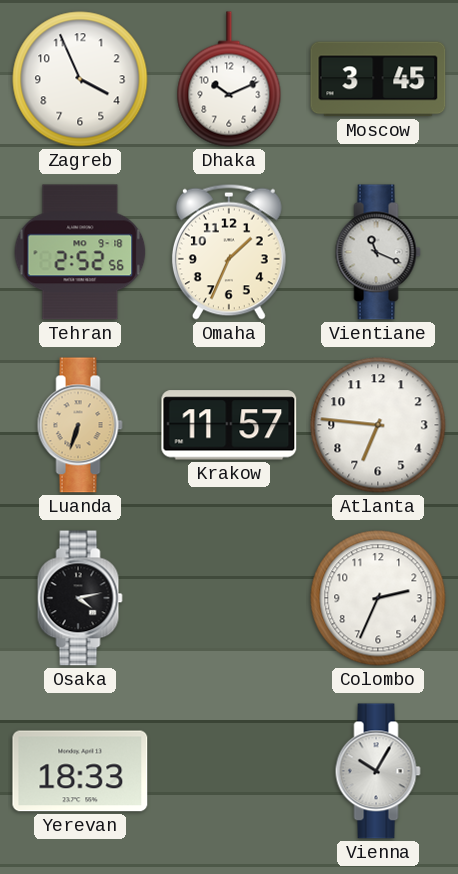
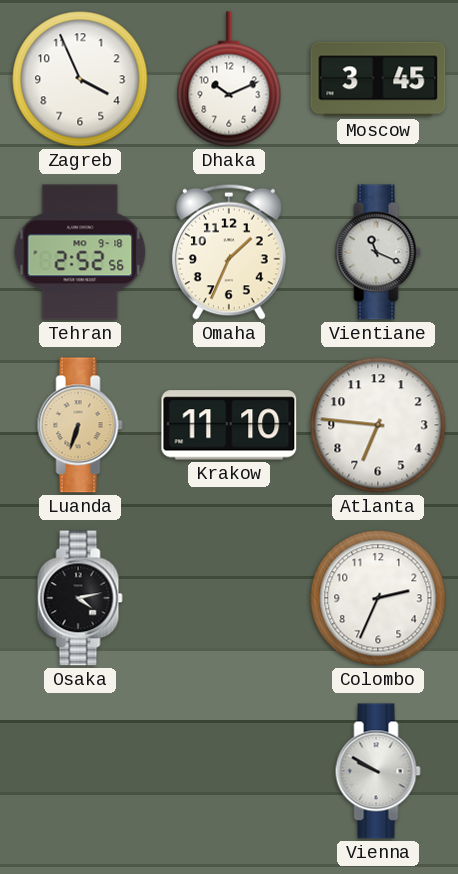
Krakow: 11:57 -> 11:10
Yerevan: 18:33 -> none
Vienna: 10:05 -> 9:50
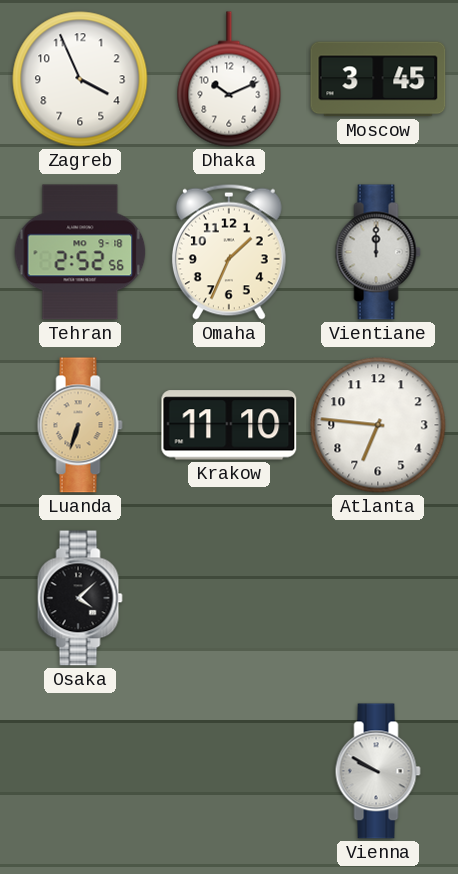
Vientiane: 11:19 -> 12:00
Osaka: 4:13 -> 4:08
Colombo: 2:34 -> none
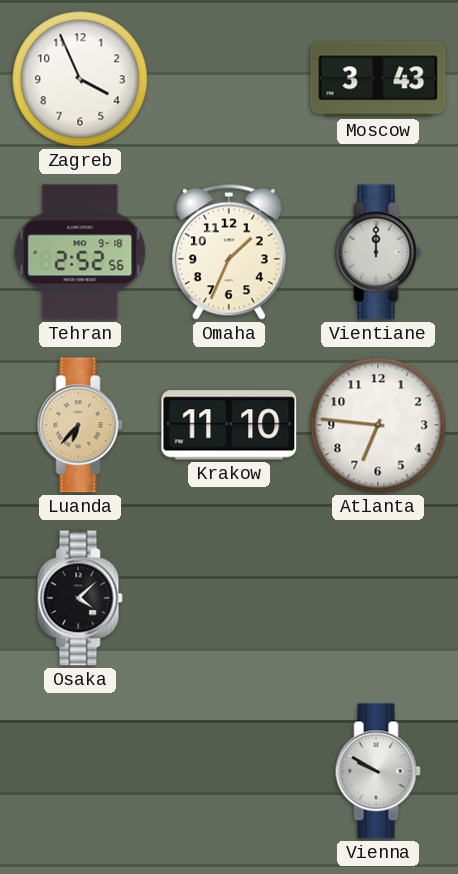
Dhaka: 10:11 -> none
Moscow: 3:45 -> 3:43
Luanda: 6:33 -> 6:37
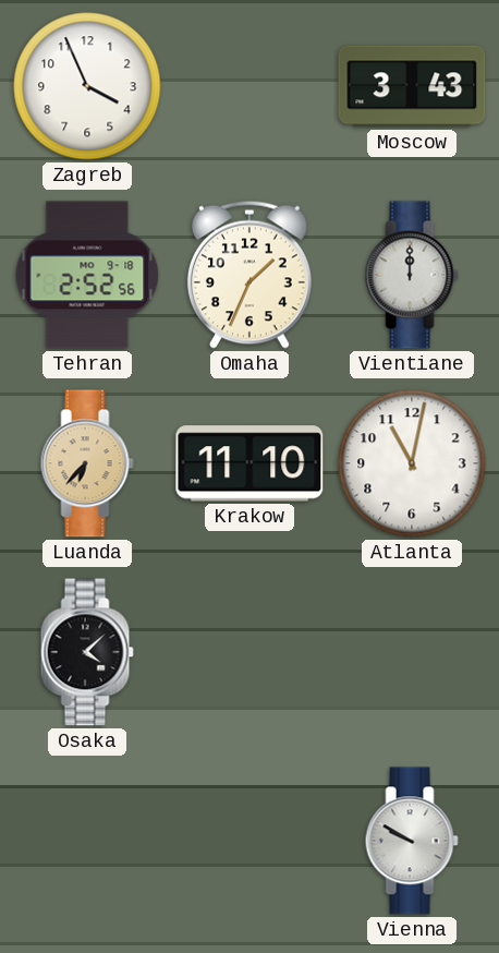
Atlanta: 6:46 -> 11:02
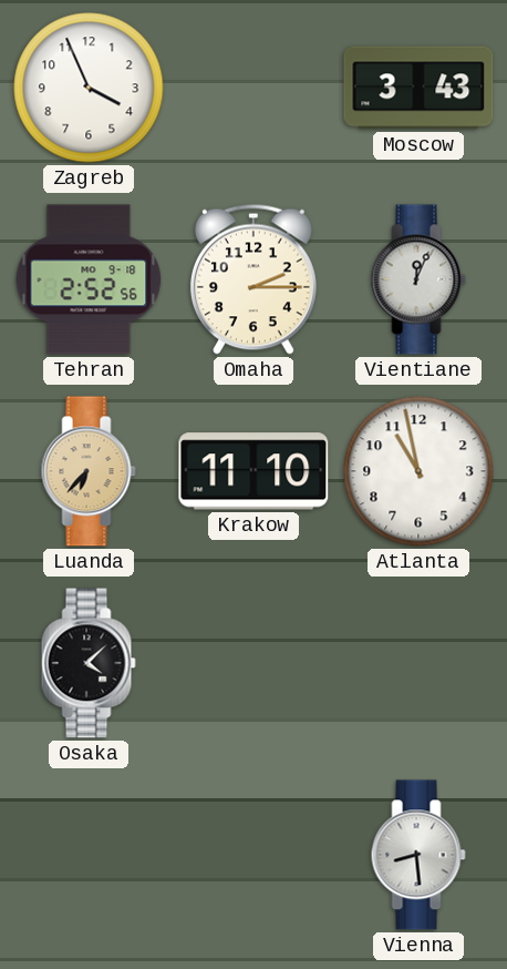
Omaha: 1:34 -> 2:15
Vientiane: 12:00 -> 12:04
Atlanta: 11:02 -> 10:58
Vienna: 9:50 -> 8:29
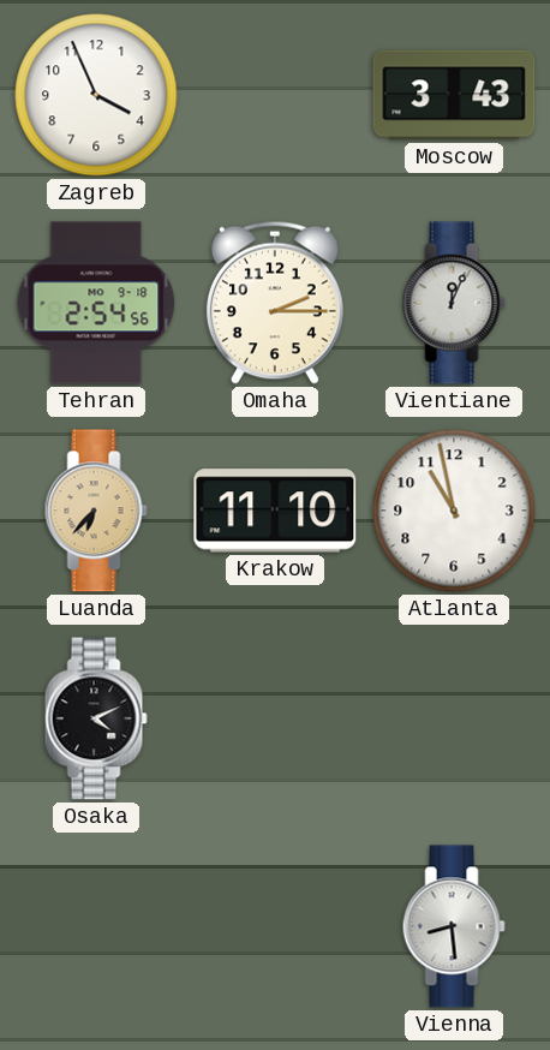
Tehran: 2:52 -> 2:54
Osaka: 4:08 -> 4:11
